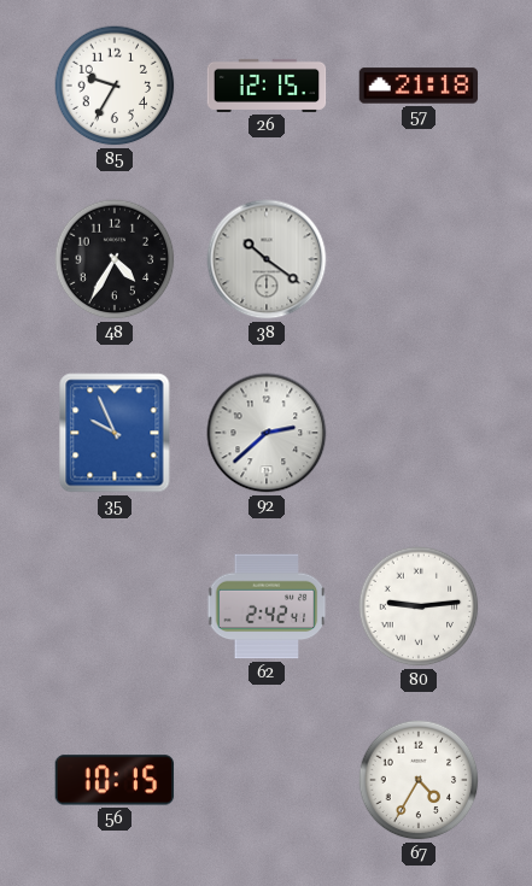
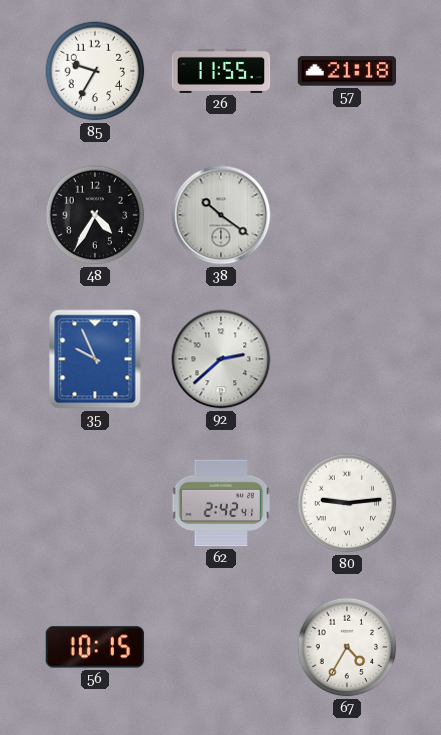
26: 12:15 -> 11:55
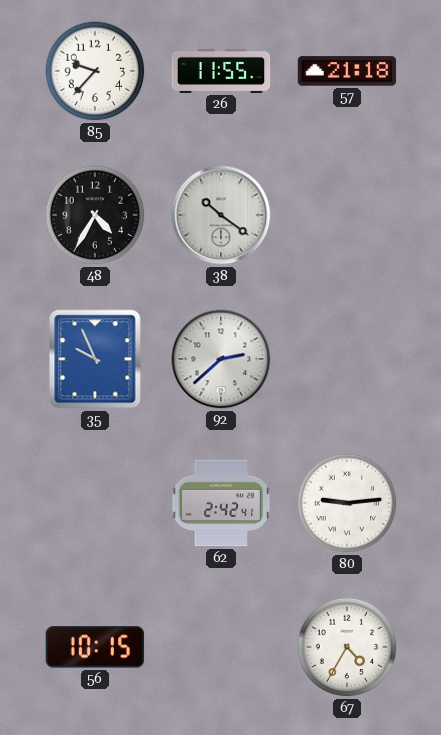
85: 9:35 -> 9:37
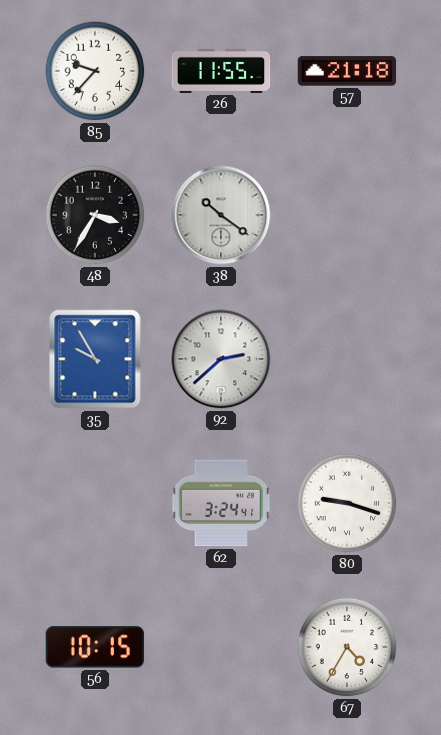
48: 4:35 -> 3:35
35: 9:56 -> 9:55
62: 2:42 -> 3:24
80: 9:14 -> 9:18
